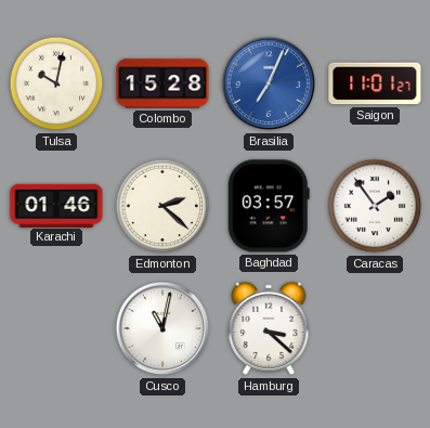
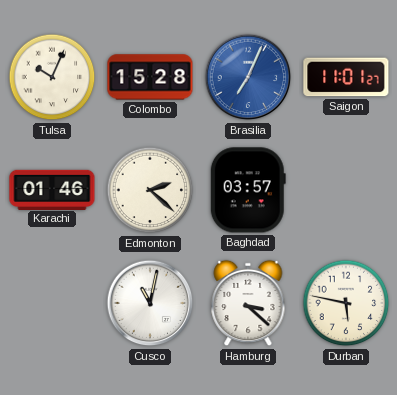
Tulsa: 10:02 -> 10:04
Caracas: 1:54 -> none
Durban: none -> 5:47
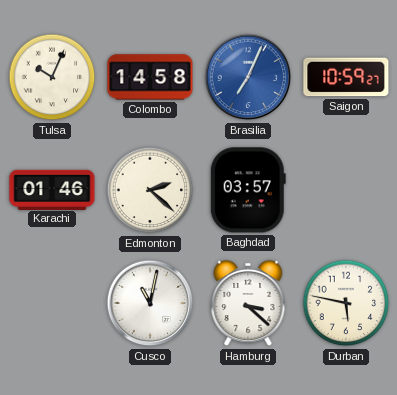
Colombo: 15:28 -> 14:58
Saigon: 11:01 -> 10:59
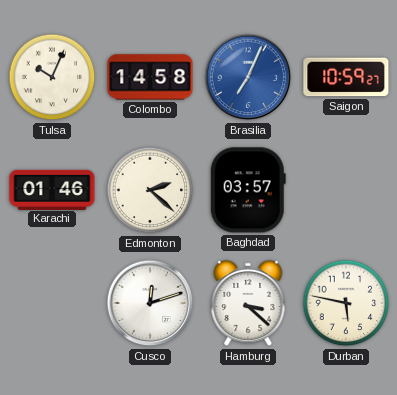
Cusco: 11:02 -> 12:12
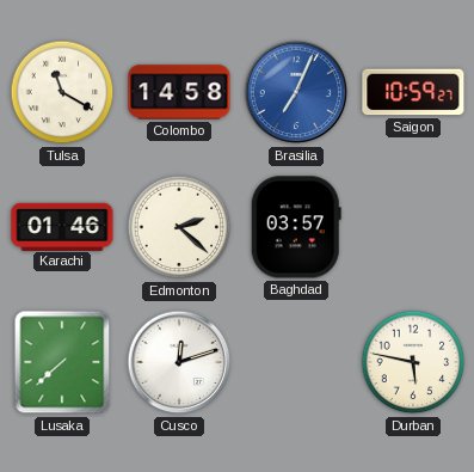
Tulsa: 10:04 -> 11:20
Lusaka: none -> 7:38
Hamburg: 3:22 -> none
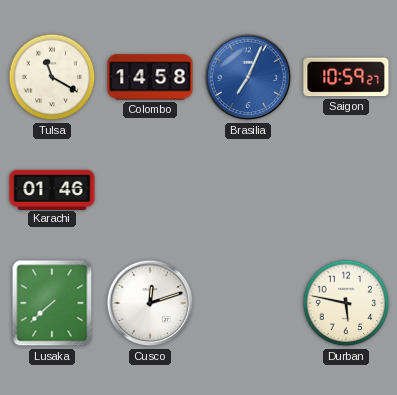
Edmonton: 2:22 -> none
Baghdad: 03:57 -> none
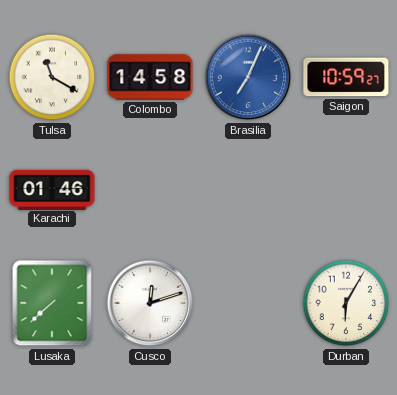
Durban: 5:47 -> 6:05
